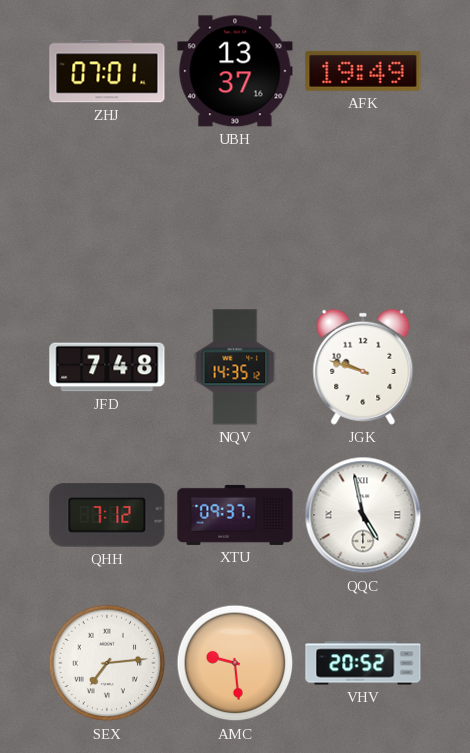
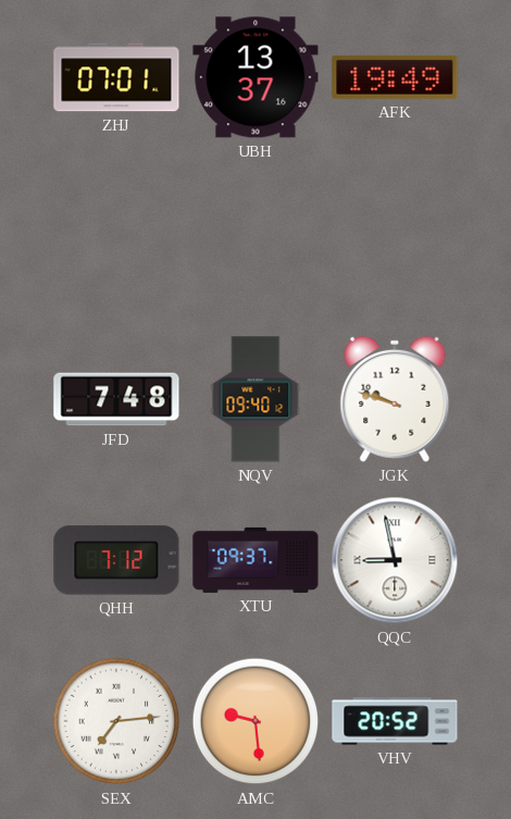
NQV: 14:35 -> 09:40
QQC: 4:58 -> 8:58
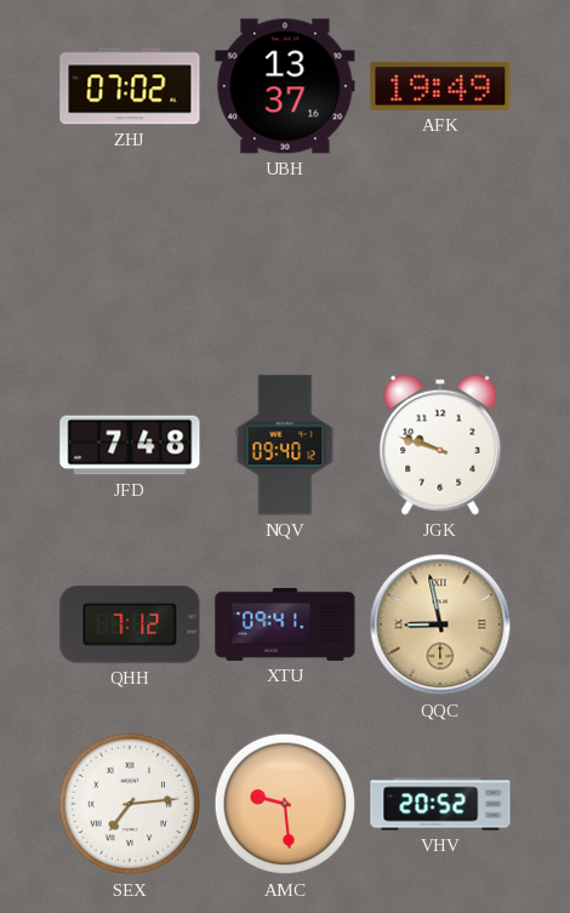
ZHJ: 07:01 -> 07:02
XTU: 09:37 -> 09:41
QQC dial: white -> champagne
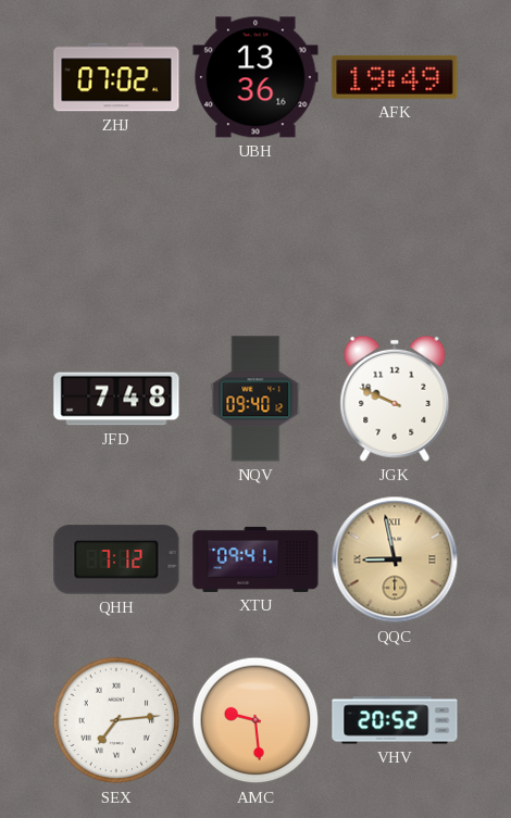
UBH: 13:37 -> 13:36
JGK: 9:48 -> 9:49
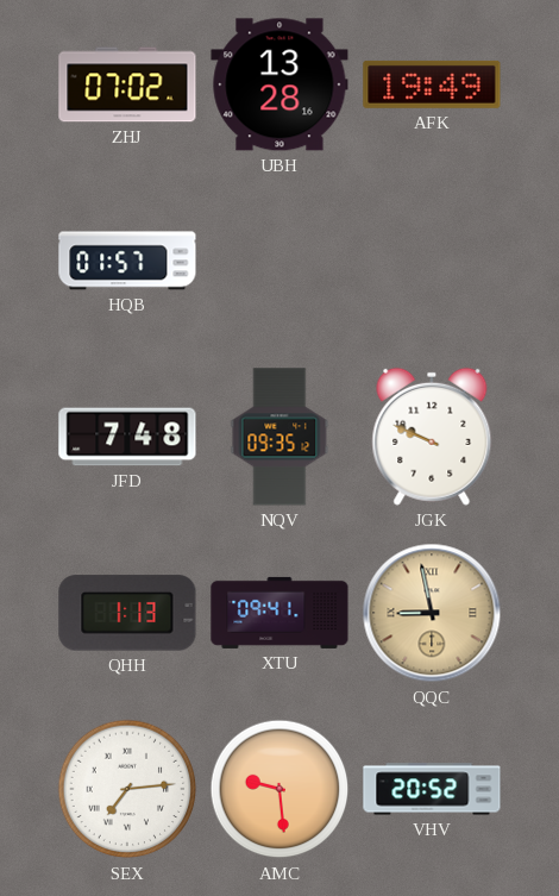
UBH: 13:36 -> 13:28
HQB: none -> 01:57
NQV: 09:40 -> 09:35
QHH: 7:12 -> 1:13
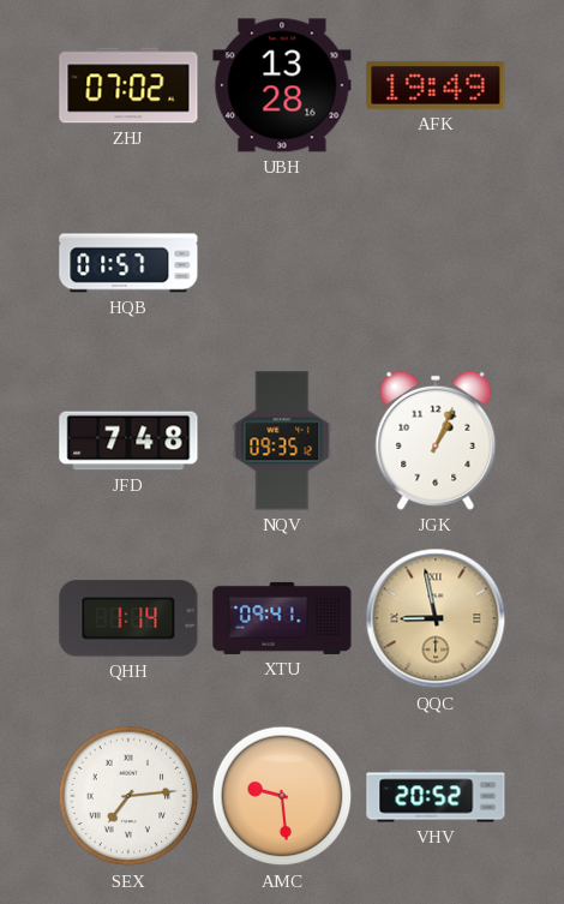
JGK: 9:49 -> 1:04
QHH: 1:13 -> 1:14
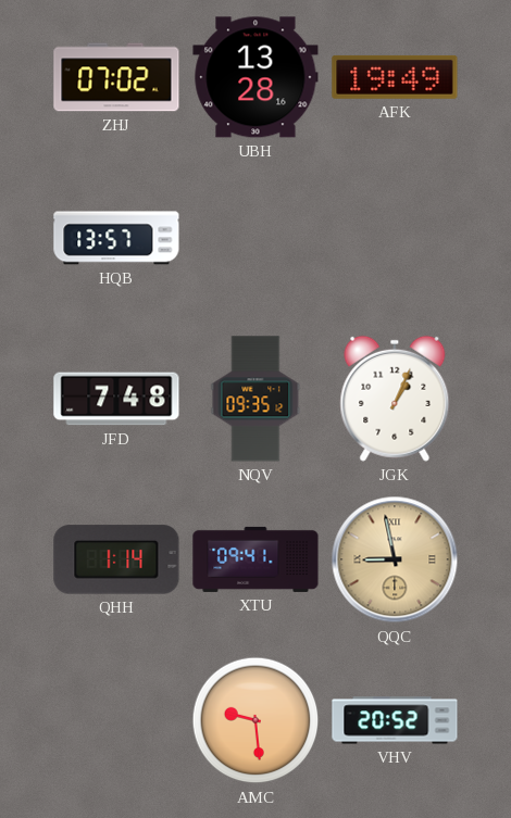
HQB: 01:57 -> 13:57
SEX: 7:14 -> none
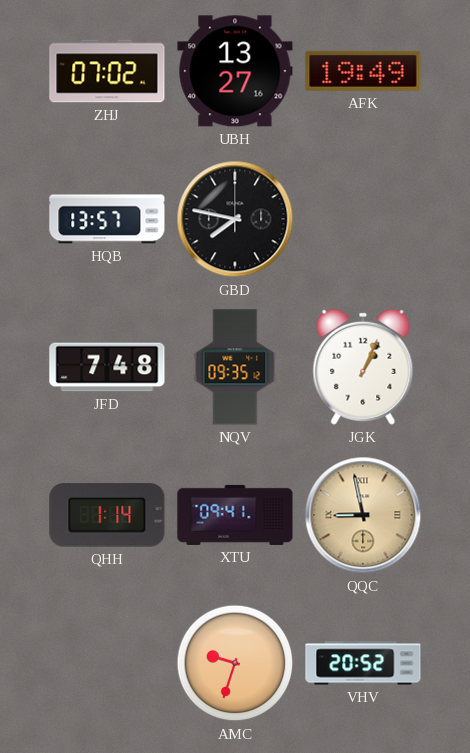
UBH: 13:28 -> 13:27
GBD: none -> 7:47
AMC: 9:29 -> 9:33
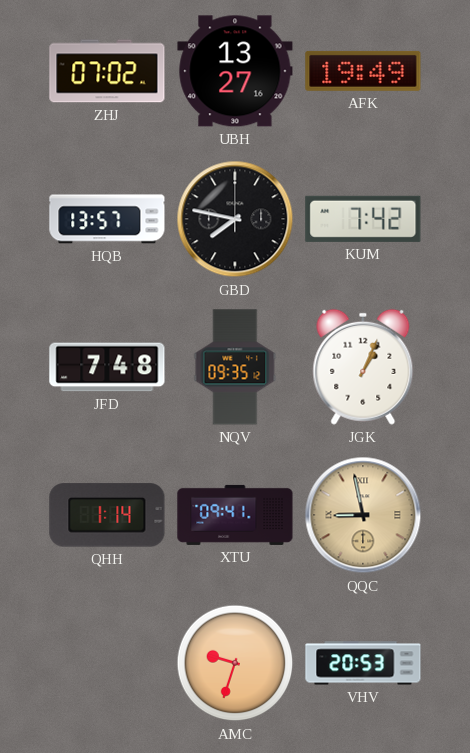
KUM: none -> 7:42
VHV: 20:52 -> 20:53
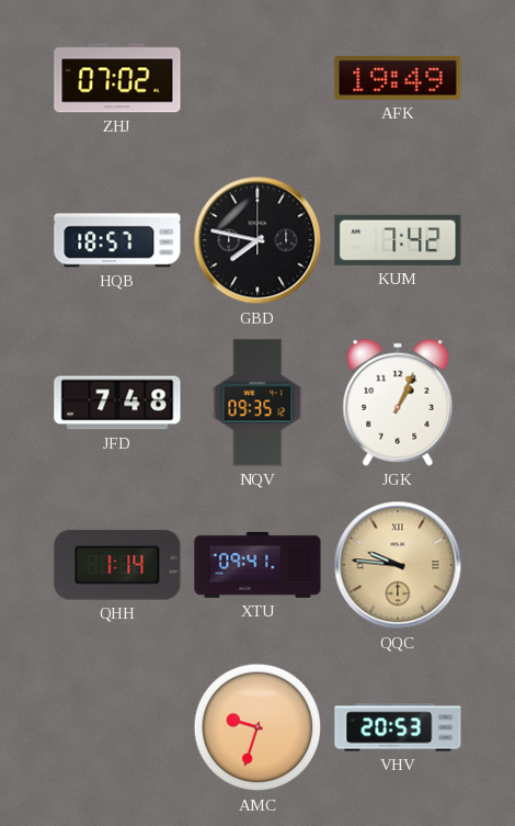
UBH: 13:27 -> none
HQB: 13:57 -> 18:57
QQC: 8:58 -> 9:46
